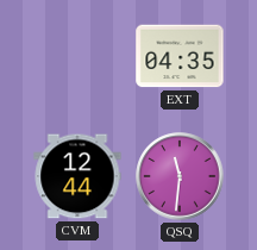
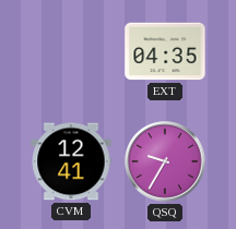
CVM: 12:44 -> 12:41
QSQ: 11:31 -> 9:35
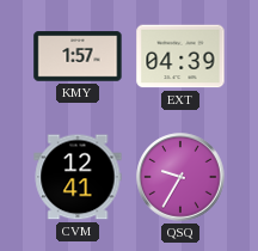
KMY: none -> 1:57
EXT: 04:35 -> 04:39
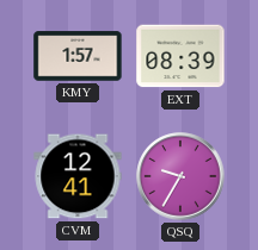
EXT: 04:39 -> 08:39
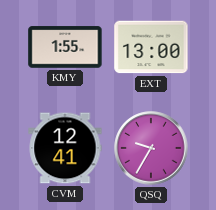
KMY: 1:57 -> 1:55
EXT: 08:39 -> 13:00
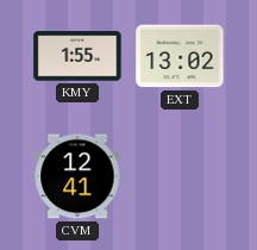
EXT: 13:00 -> 13:02
QSQ: 9:35 -> none
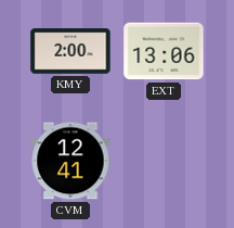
KMY: 1:55 -> 2:00
EXT: 13:02 -> 13:06
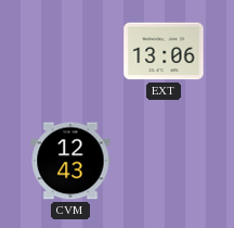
KMY: 2:00 -> none
CVM: 12:41 -> 12:43
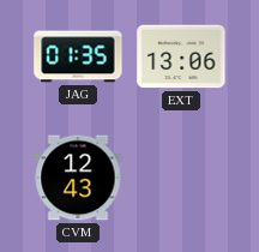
JAG: none -> 01:35
